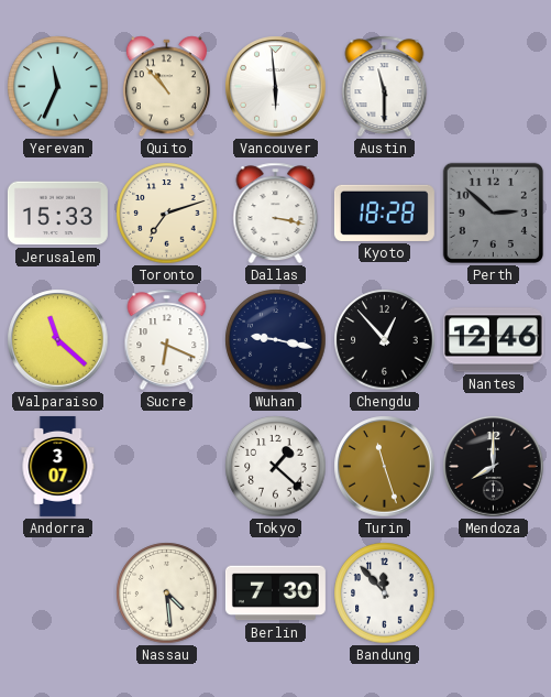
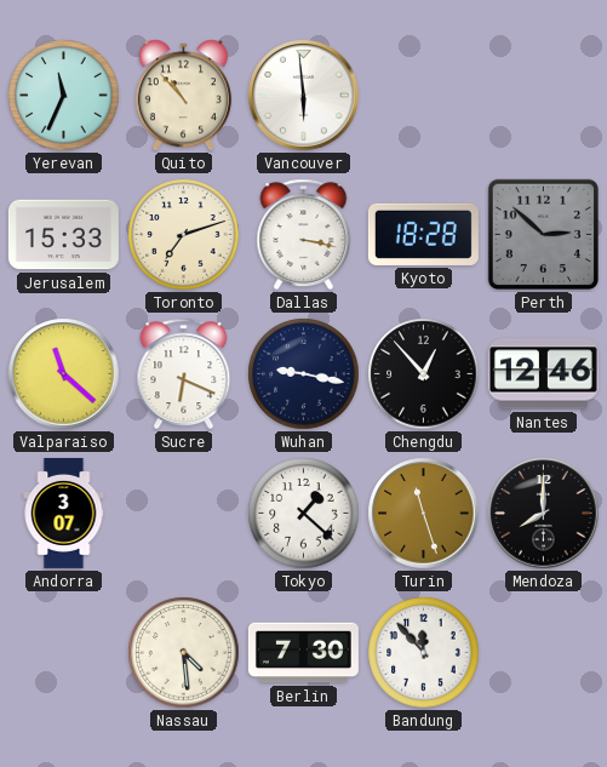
Austin: 11:30 -> none
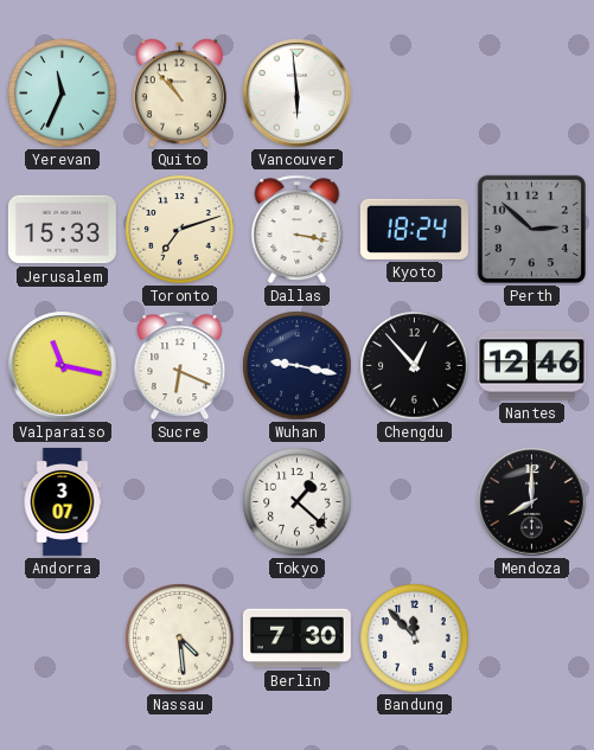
Kyoto: 18:28 -> 18:24
Valparaiso: 11:22 -> 11:17
Turin: 11:27 -> none
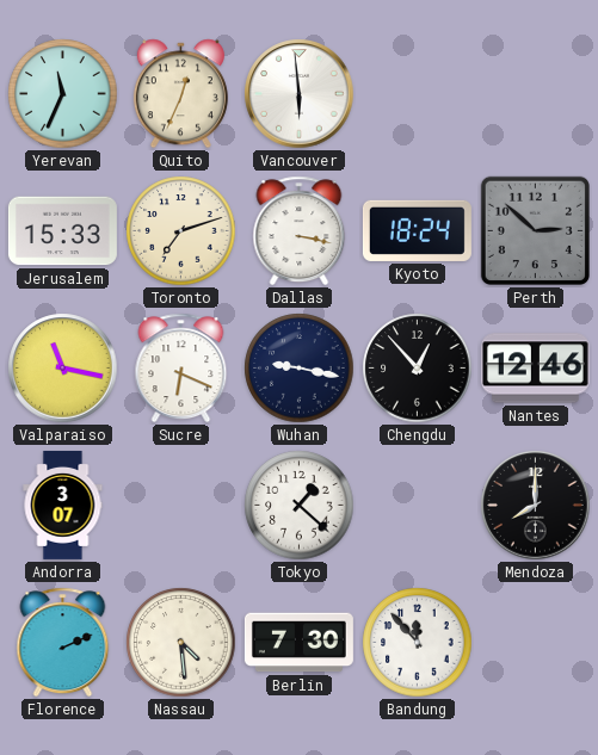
Quito: 10:53 -> 12:34
Florence: none -> 2:11
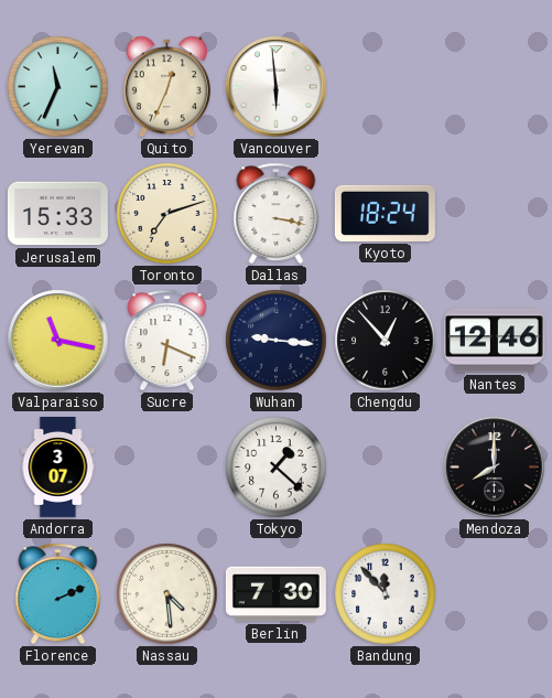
Perth: 2:52 -> none
Wuhan: 9:17 -> 9:16
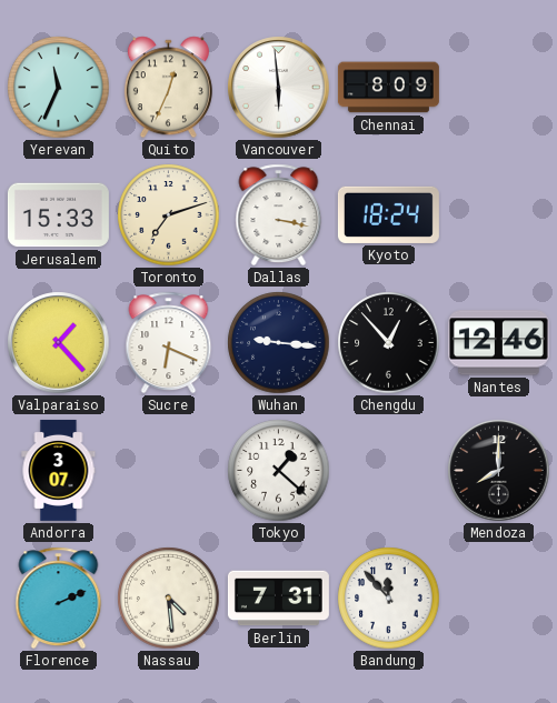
Chennai: none -> 8:09
Valparaiso: 11:17 -> 1:23
Berlin: 7:30 -> 7:31
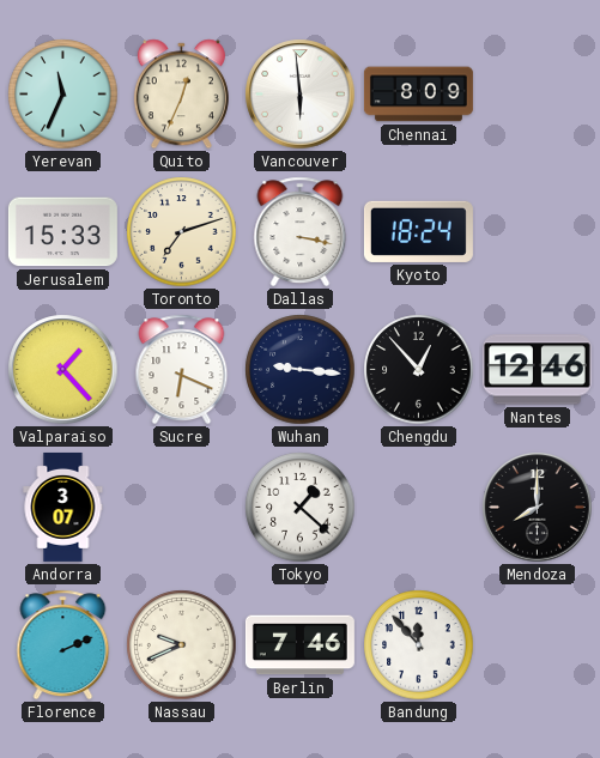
Nassau: 4:29 -> 9:41
Berlin: 7:31 -> 7:46
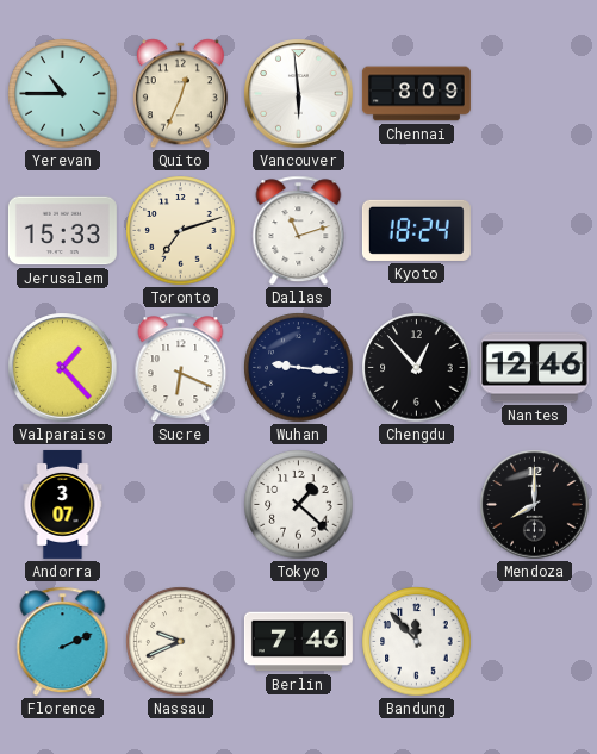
Yerevan: 11:34 -> 10:45
Dallas: 3:17 -> 11:12
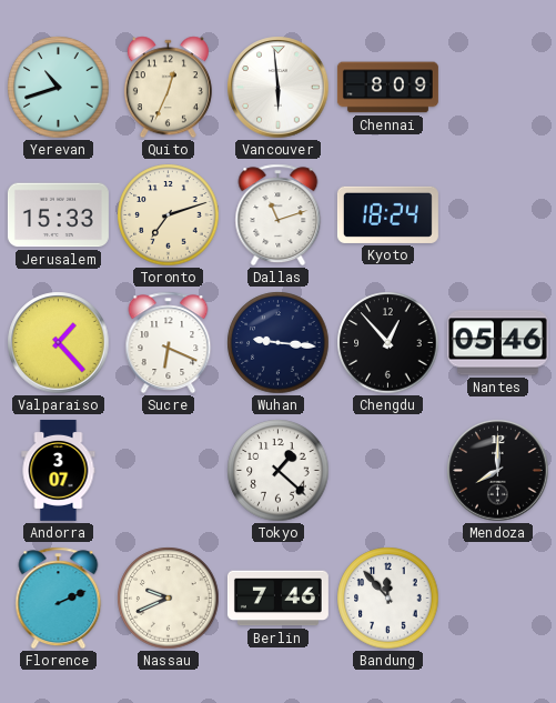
Yerevan: 10:45 -> 10:42
Nantes: 12:46 -> 05:46
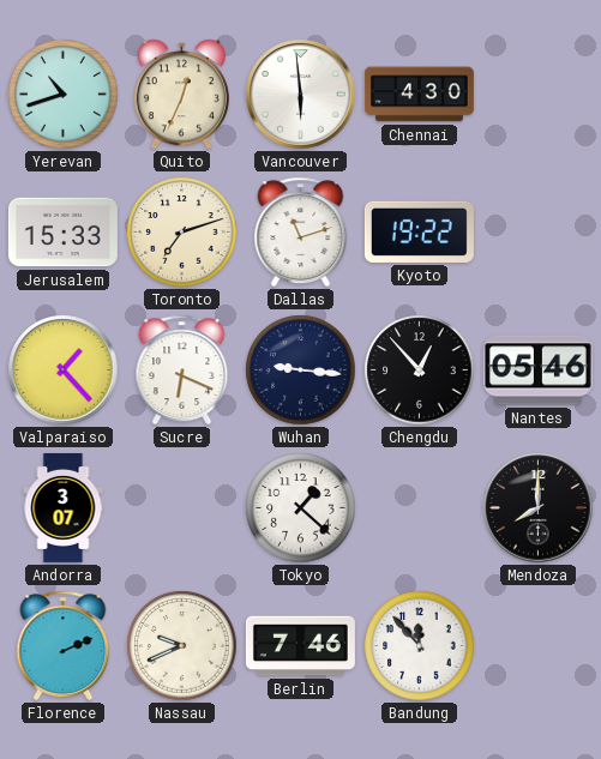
Chennai: 8:09 -> 4:30
Kyoto: 18:24 -> 19:22
